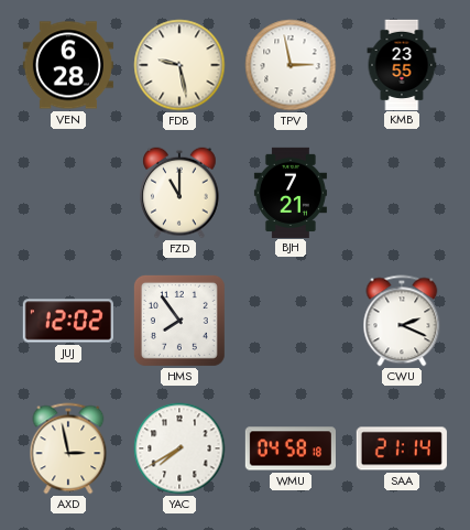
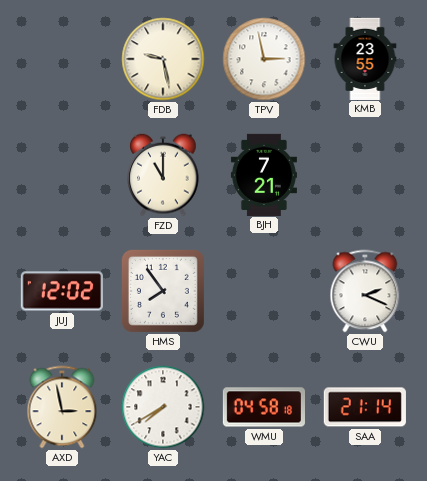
VEN: 6:28 -> none
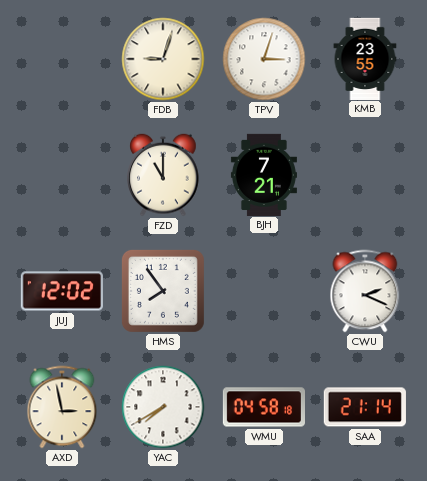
FDB: 9:28 -> 9:03
TPV: 2:58 -> 3:03
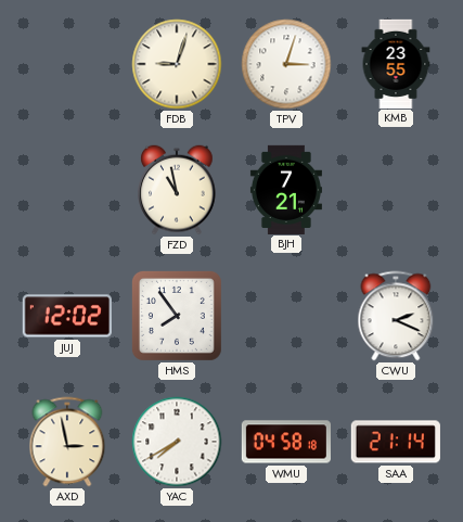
FZD: 11:00 -> 10:58
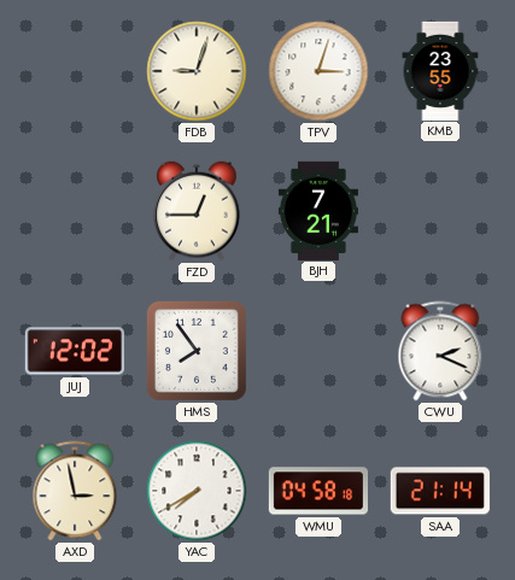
FZD: 10:58 -> 12:45
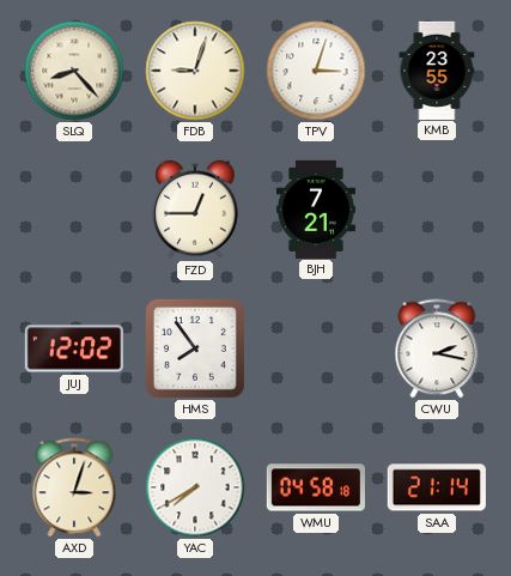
SLQ: none -> 8:23
CWU: 2:19 -> 2:17
AXD: 2:58 -> 3:03
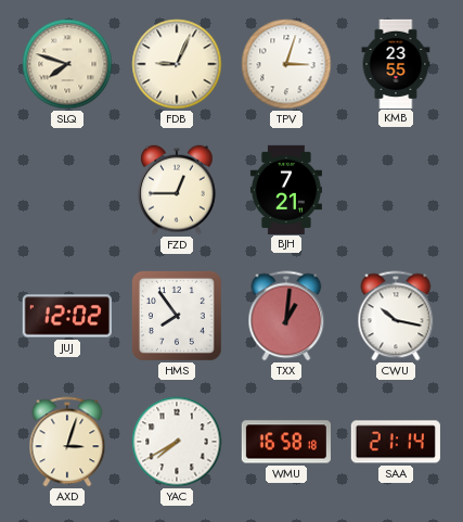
SLQ: 8:23 -> 7:48
FDB: 9:03 -> 9:04
TXX: none -> 1:01
CWU: 2:17 -> 10:17
WMU: 04:58 -> 16:58
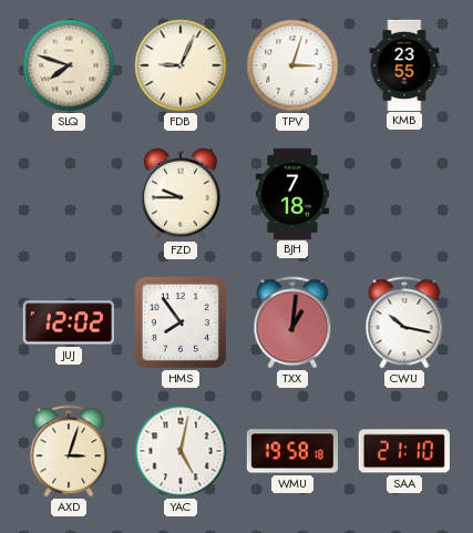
FZD: 12:45 -> 9:45
BJH: 7:21 -> 7:18
YAC: 7:40 -> 5:02
WMU: 16:58 -> 19:58
SAA: 21:14 -> 21:10
